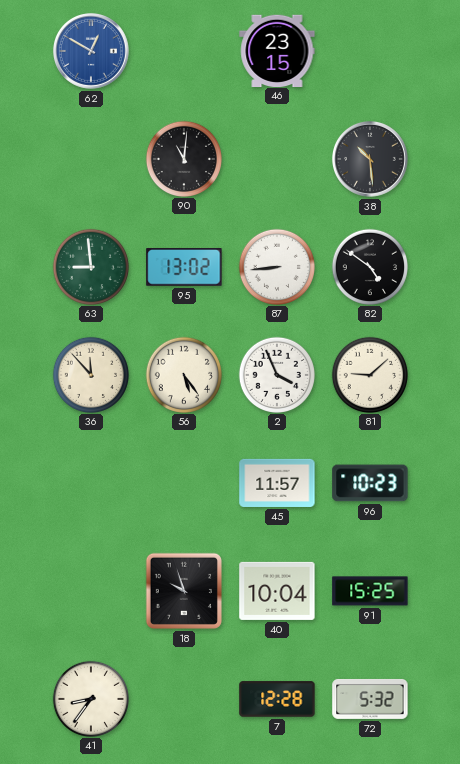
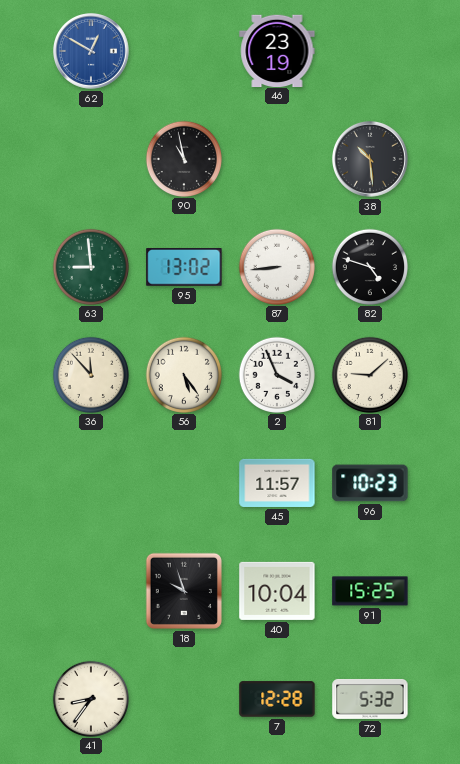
46: 23:15 -> 23:19
90: 11:01 -> 10:58
82: 4:51 -> 4:48
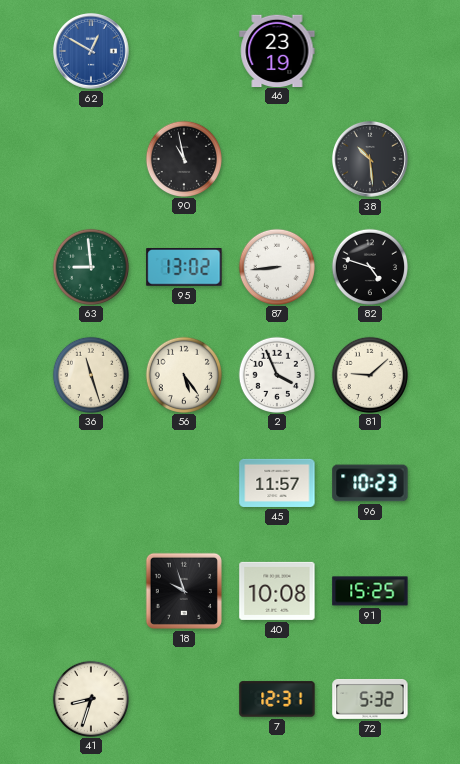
36: 11:53 -> 11:27
40: 10:04 -> 10:08
41: 8:36 -> 8:33
7: 12:28 -> 12:31
